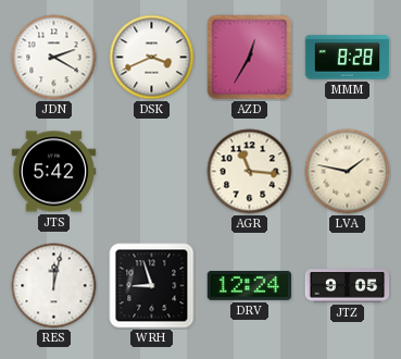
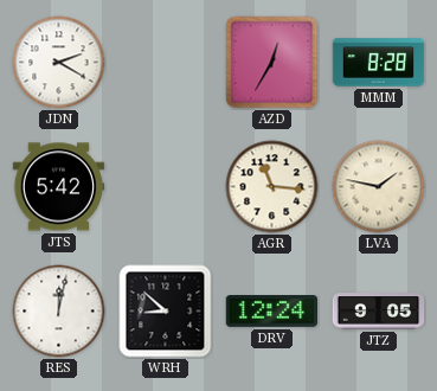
DSK: 3:41 -> none
WRH: 8:57 -> 8:52
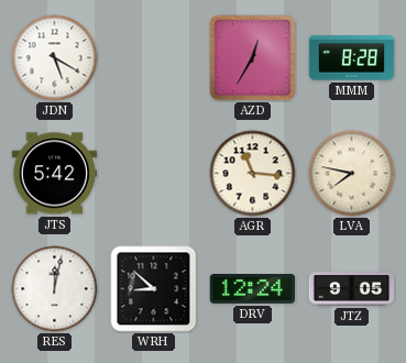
JDN: 2:20 -> 5:20
LVA: 1:47 -> 7:47
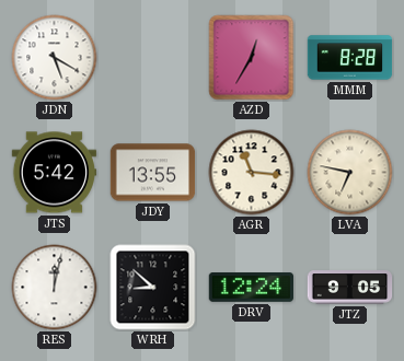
JDY: none -> 13:55
LVA: 7:47 -> 6:47
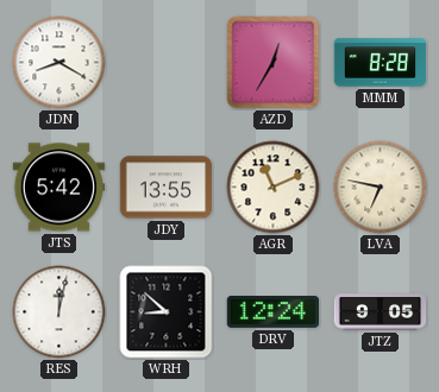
JDN: 5:20 -> 8:20
AGR: 11:16 -> 11:11
